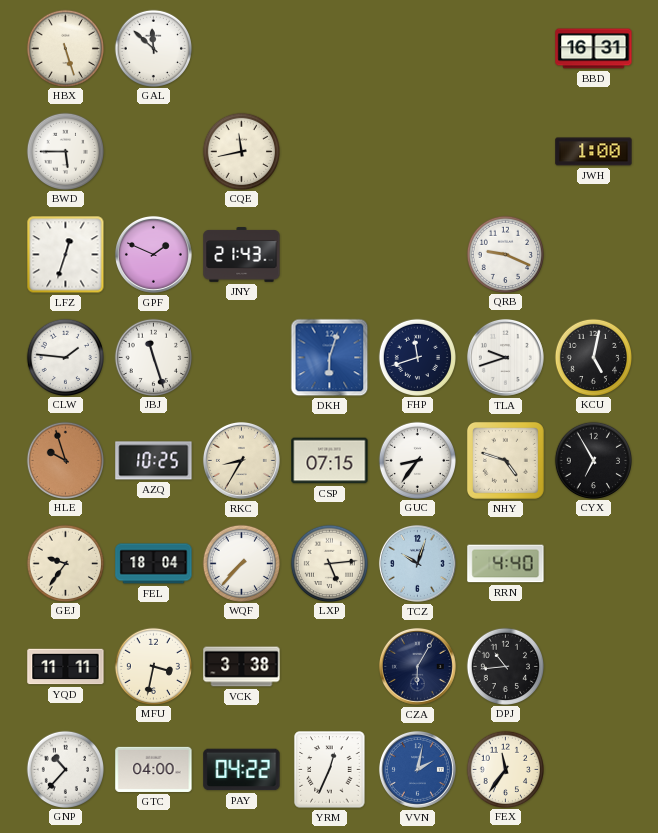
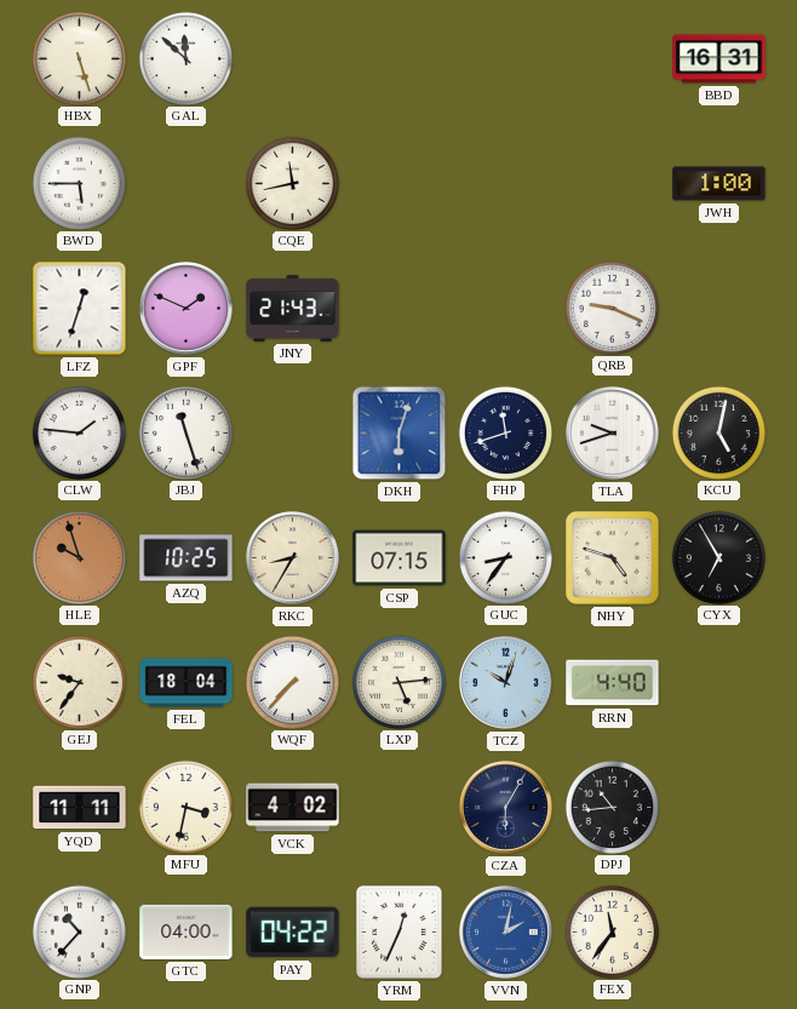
VCK: 3:38 -> 4:02
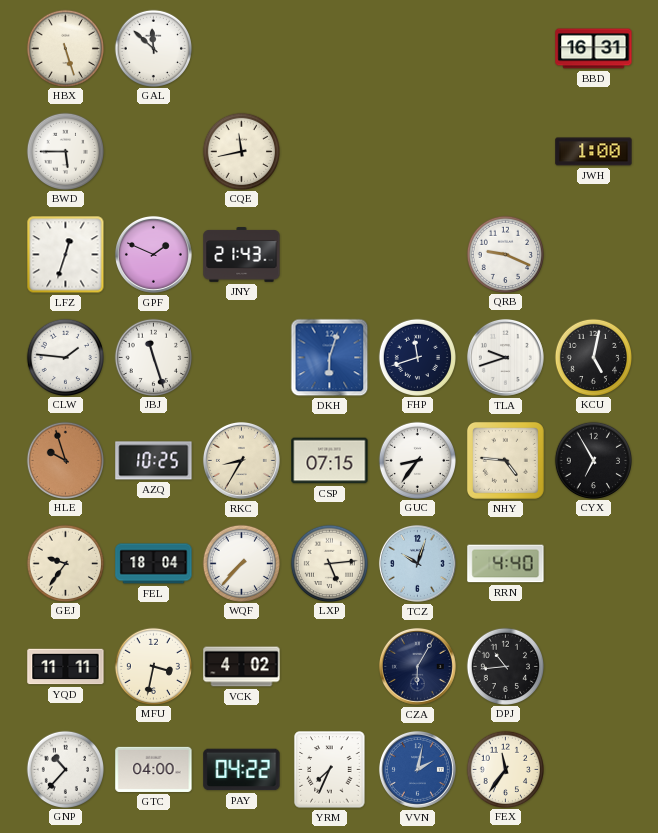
NHY: 4:48 -> 4:46
YRM: 12:34 -> 7:34
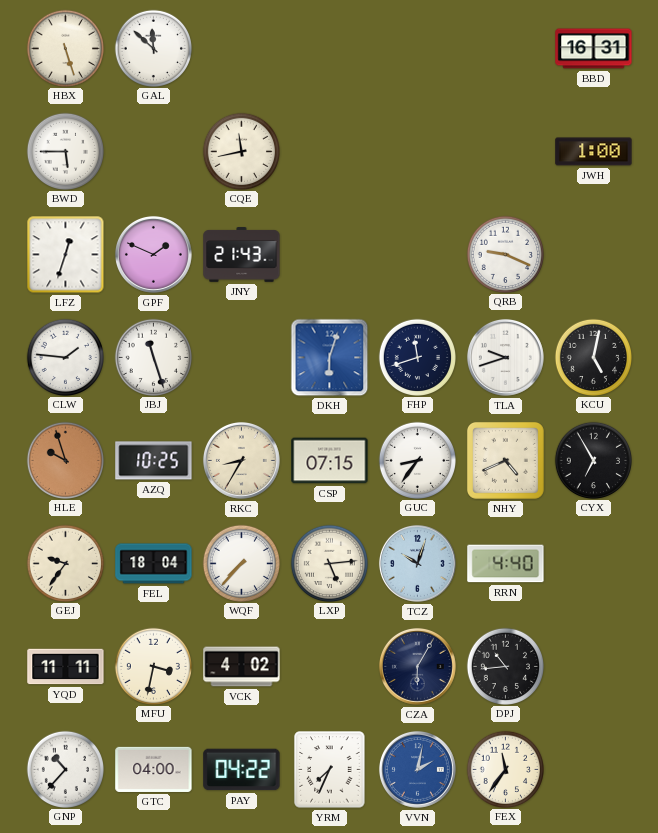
NHY: 4:46 -> 4:41
